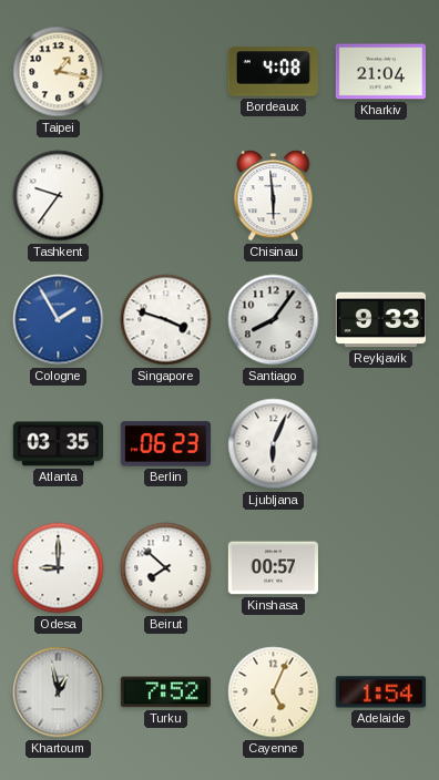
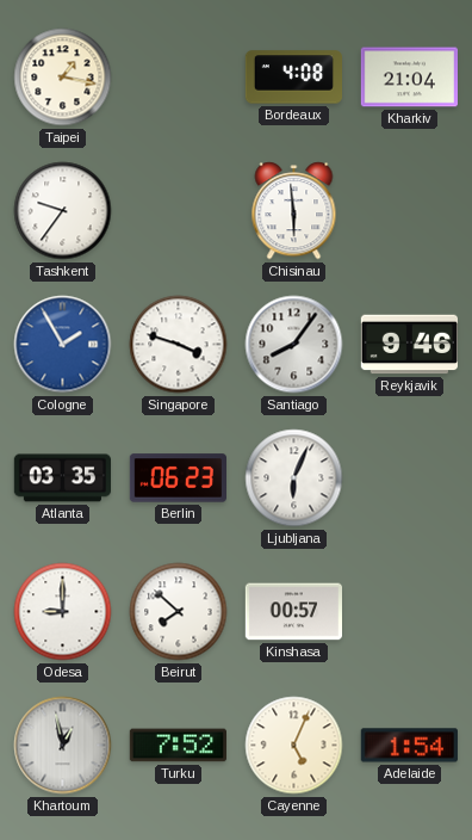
Reykjavik: 9:33 -> 9:46
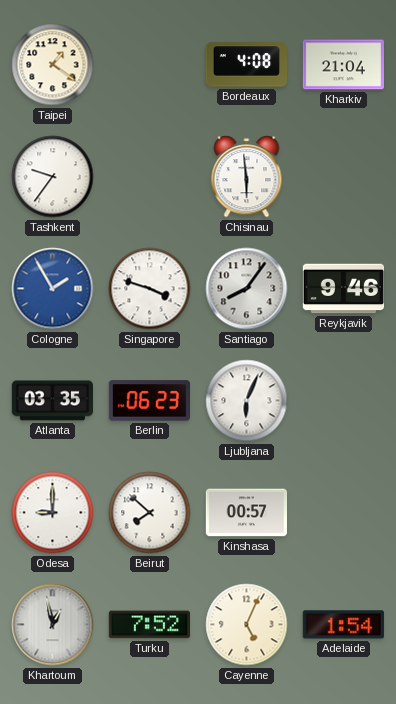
Taipei: 1:17 -> 1:21
